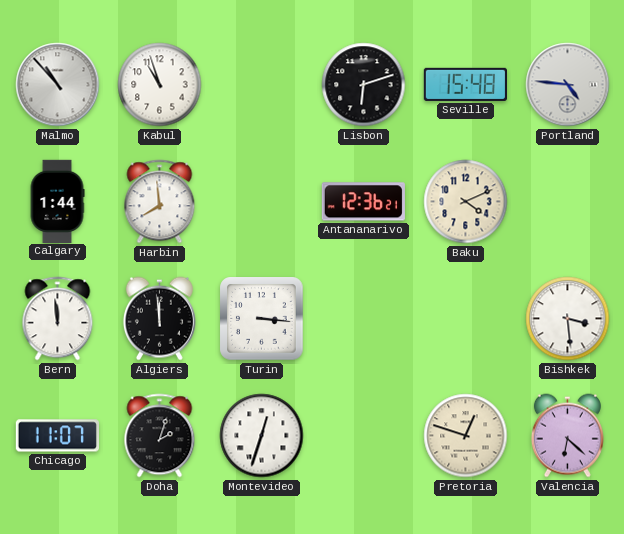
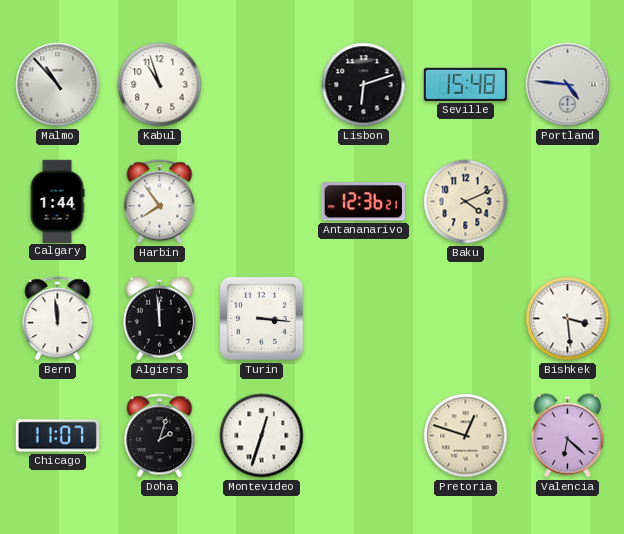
Harbin: 7:59 -> 7:54
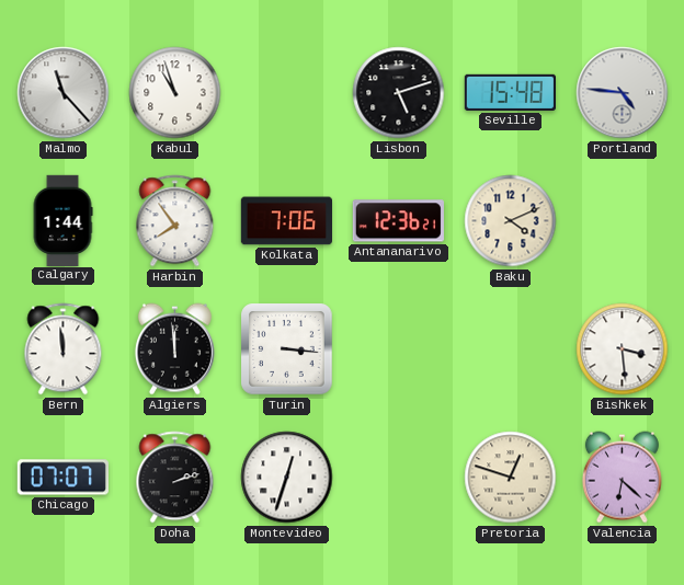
Malmo: 10:53 -> 11:23
Lisbon: 6:12 -> 5:12
Kolkata: none -> 7:06
Chicago: 11:07 -> 07:07
Doha: 2:03 -> 2:12
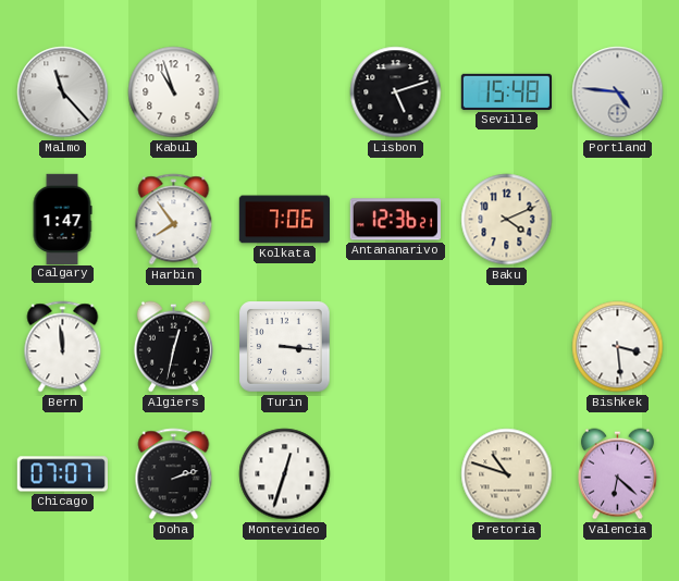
Calgary: 1:44 -> 1:47
Algiers: 11:59 -> 12:32
Pretoria: 12:48 -> 10:48
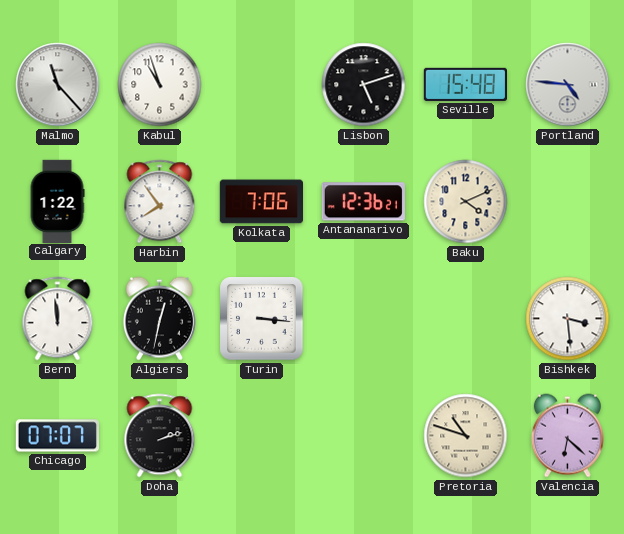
Calgary: 1:47 -> 1:22
Montevideo: 12:33 -> none
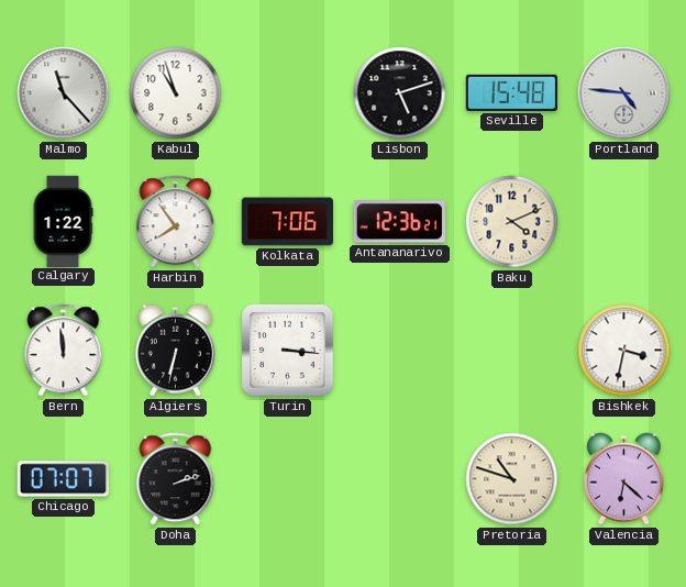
Algiers: 12:32 -> 6:32
Bishkek: 3:29 -> 3:32
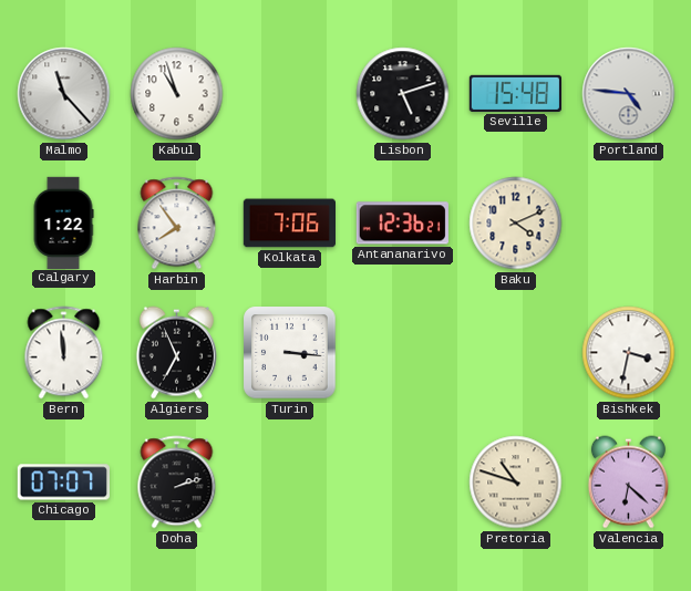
Algiers: 6:32 -> 6:56
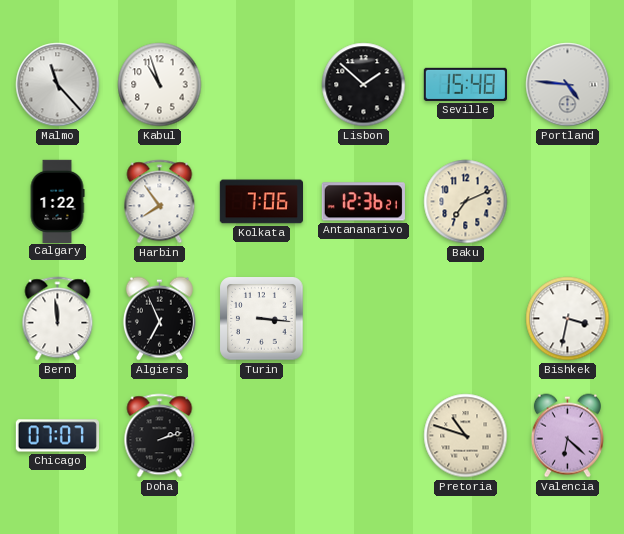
Lisbon: 5:12 -> 1:52
Baku: 4:11 -> 7:11
